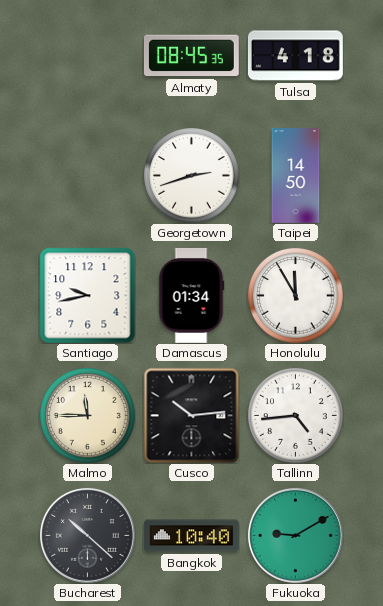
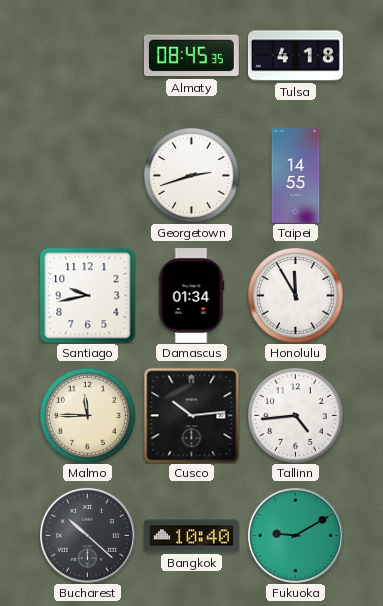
Taipei: 14:50 -> 14:55
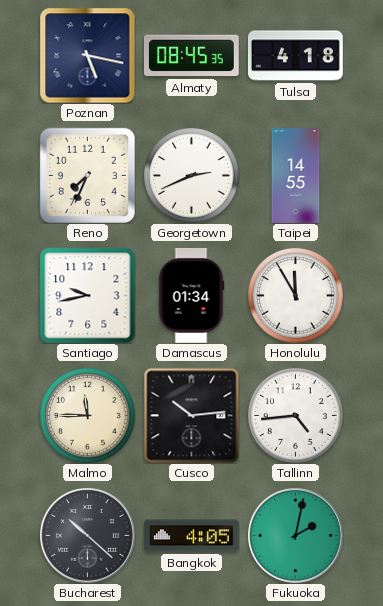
Poznan: none -> 5:17
Reno: none -> 7:34
Georgetown: 2:42 -> 2:41
Bangkok: 10:40 -> 4:05
Fukuoka: 9:10 -> 2:02
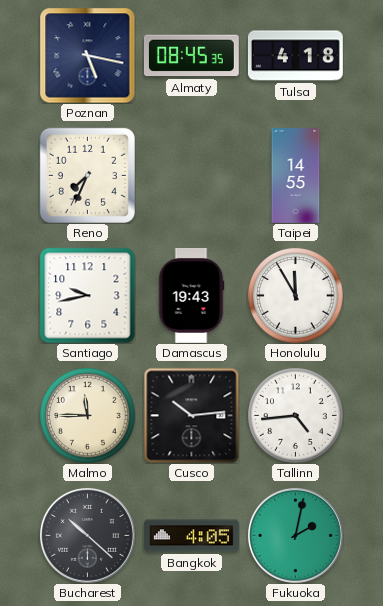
Georgetown: 2:41 -> none
Damascus: 01:34 -> 19:43
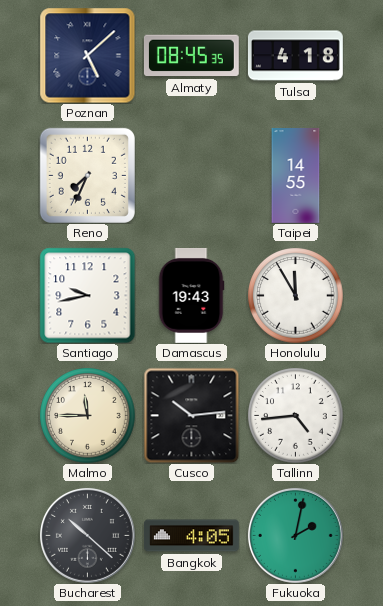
Poznan: 5:17 -> 5:08
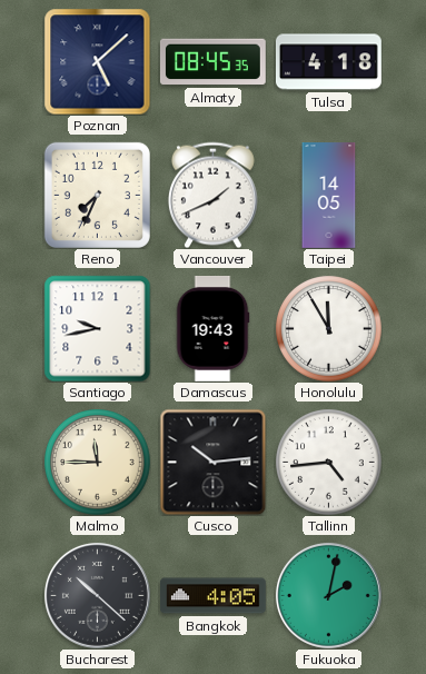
Vancouver: none -> 1:41
Taipei: 14:55 -> 14:05
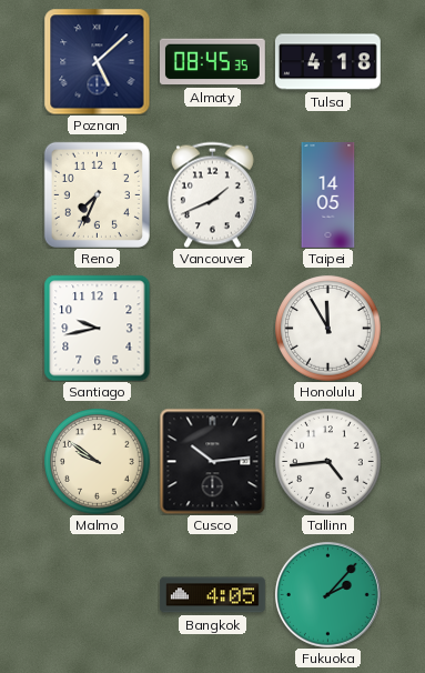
Damascus: 19:43 -> none
Malmo: 11:45 -> 9:51
Bucharest: 10:22 -> none
Fukuoka: 2:02 -> 2:07
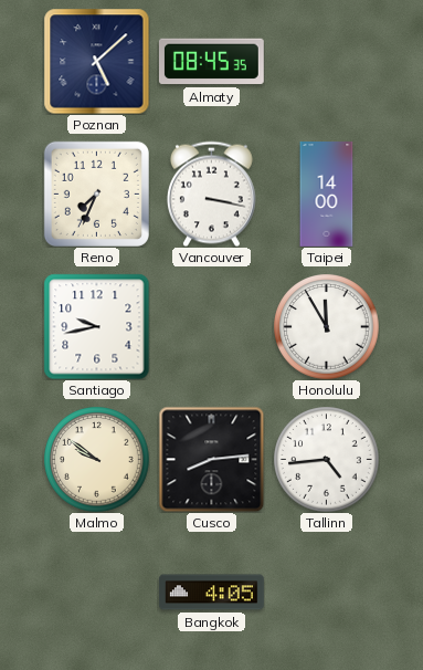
Tulsa: 4:18 -> none
Vancouver: 1:41 -> 3:17
Taipei: 14:05 -> 14:00
Cusco: 10:14 -> 8:14
Fukuoka: 2:07 -> none
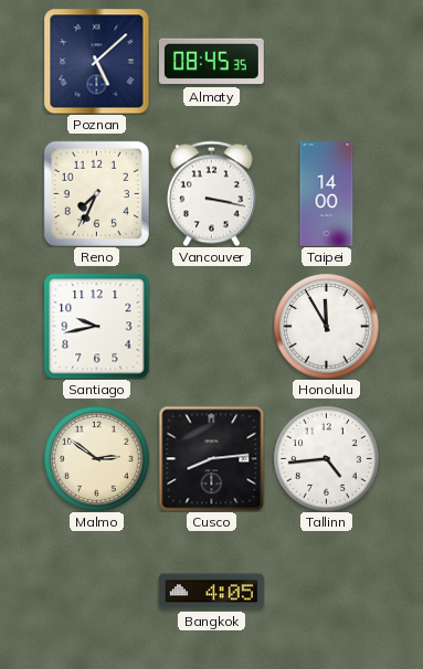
Malmo: 9:51 -> 2:51
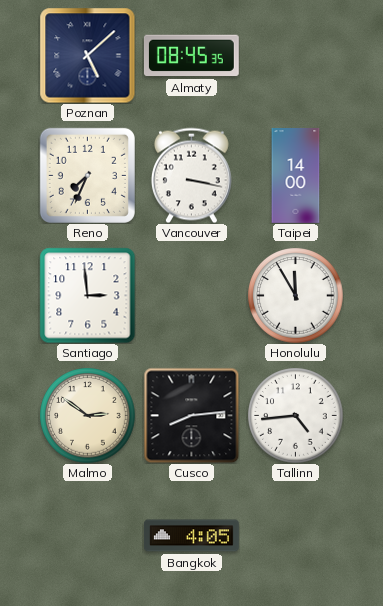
Santiago: 9:43 -> 2:59
